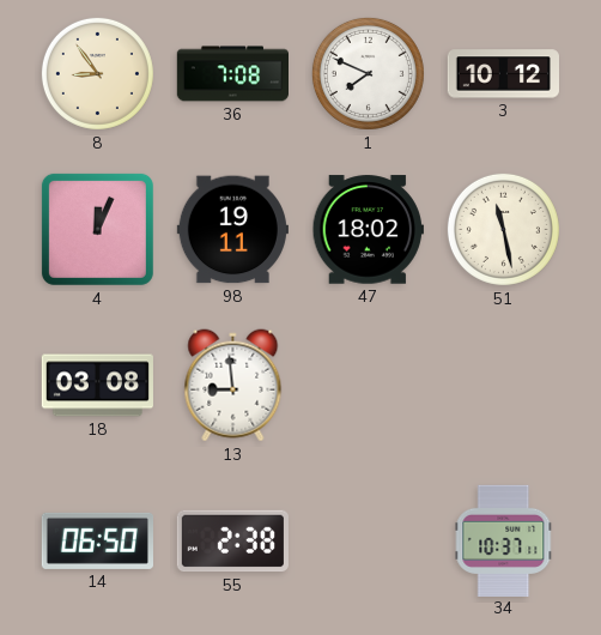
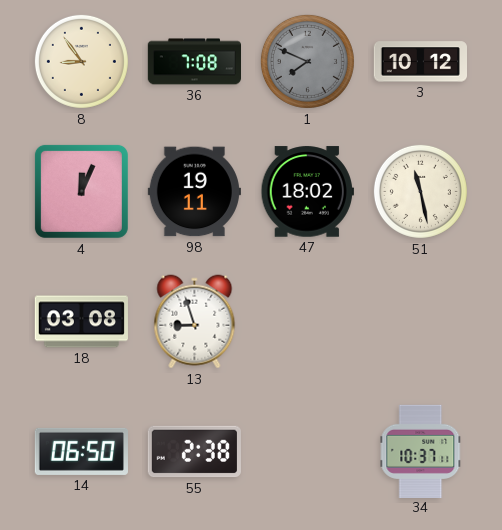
1 dial: white -> grey
13: 8:59 -> 8:57
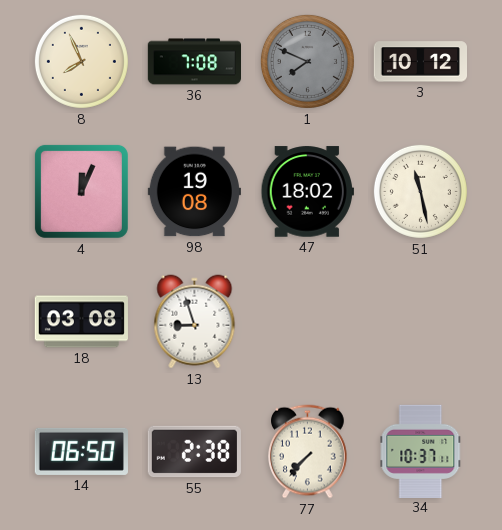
8: 8:54 -> 7:56
98: 19:11 -> 19:08
77: none -> 7:37
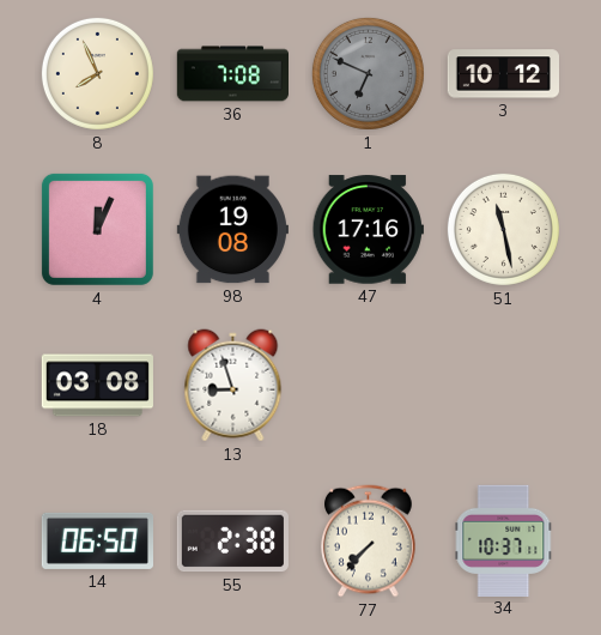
1: 7:49 -> 6:49
47: 18:02 -> 17:16
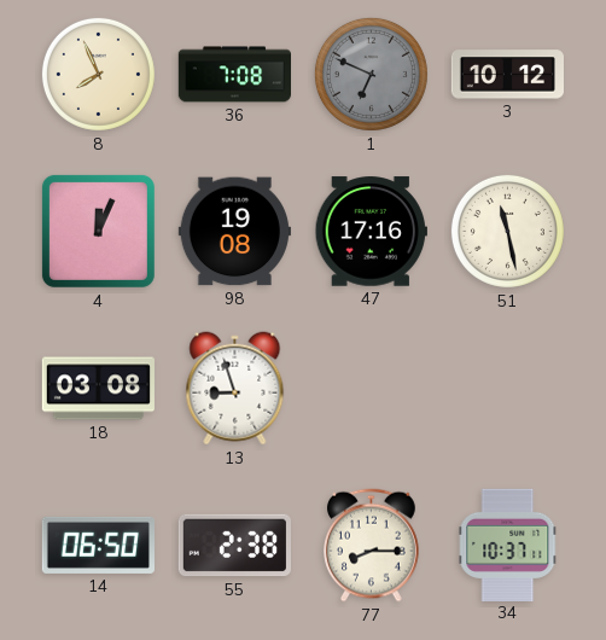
77: 7:37 -> 8:15
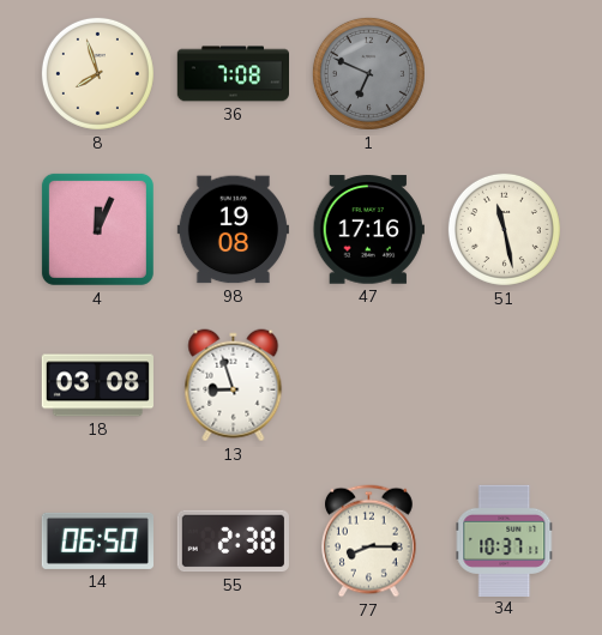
8: 7:56 -> 7:57
3: 10:12 -> none
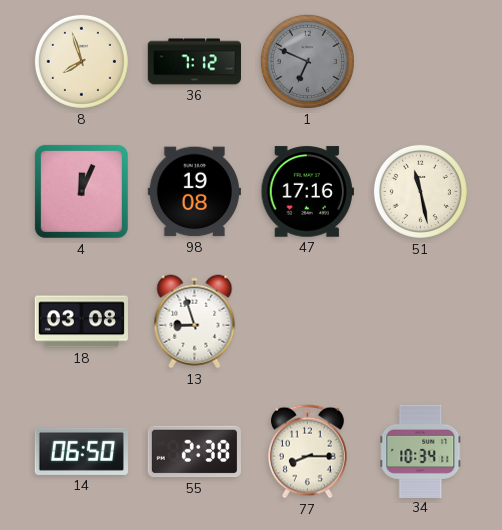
36: 7:08 -> 7:12
34: 10:37 -> 10:34
